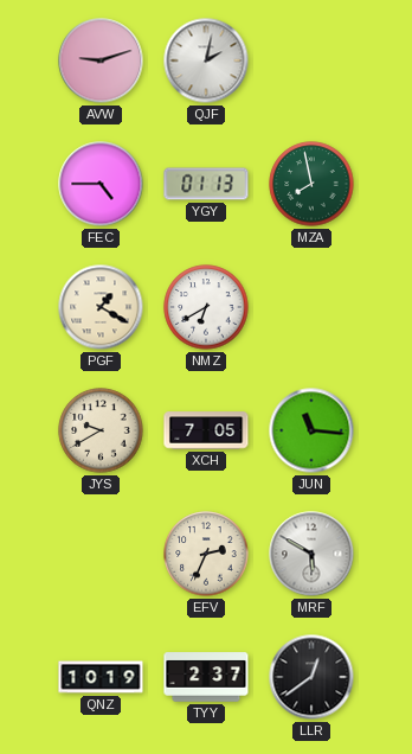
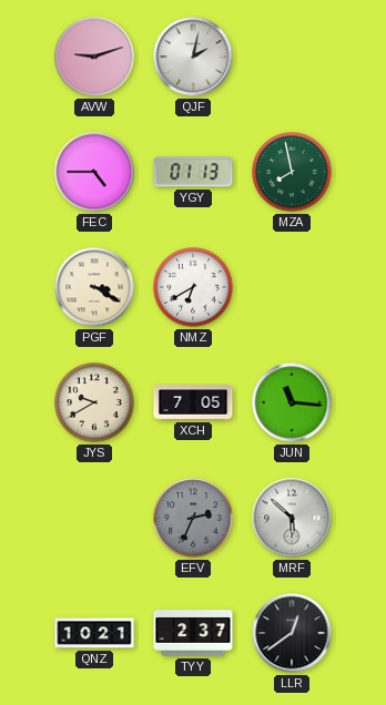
PGF: 1:20 -> 3:20
EFV dial: cream -> grey
MRF: 5:50 -> 5:52
QNZ: 10:19 -> 10:21
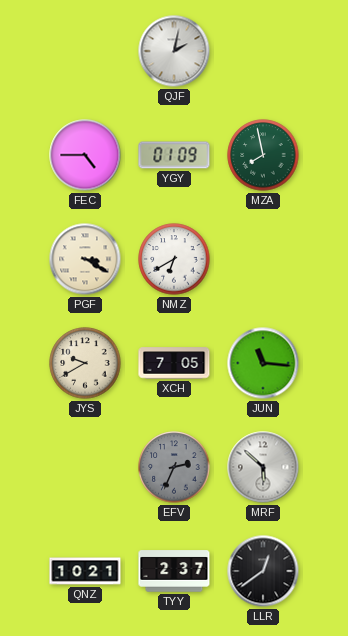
AVW: 9:12 -> none
YGY: 01:13 -> 01:09
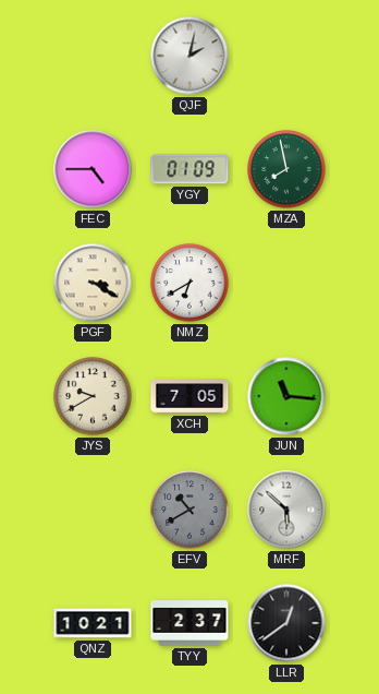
EFV: 2:34 -> 10:40
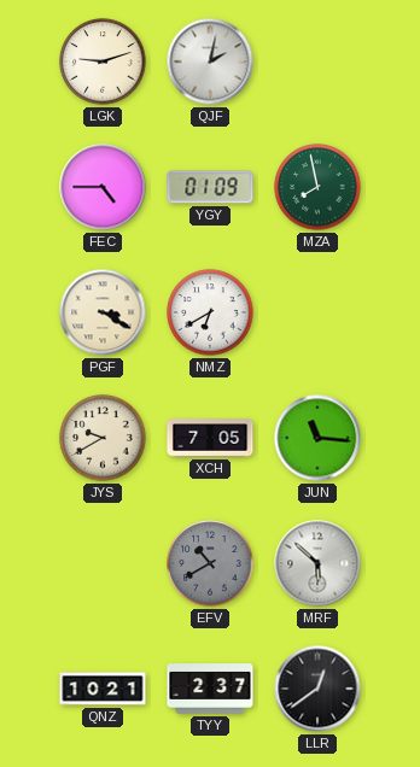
LGK: none -> 9:12
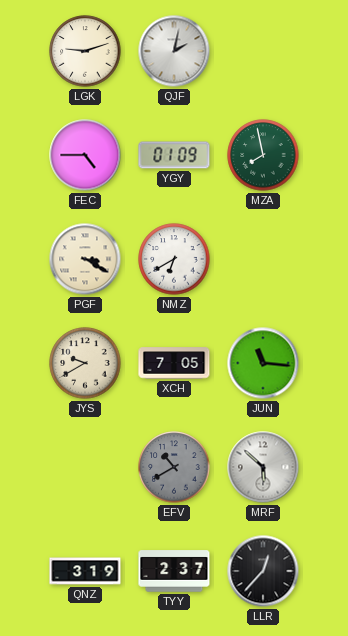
QNZ: 10:21 -> 3:19
LLR: 12:39 -> 12:37
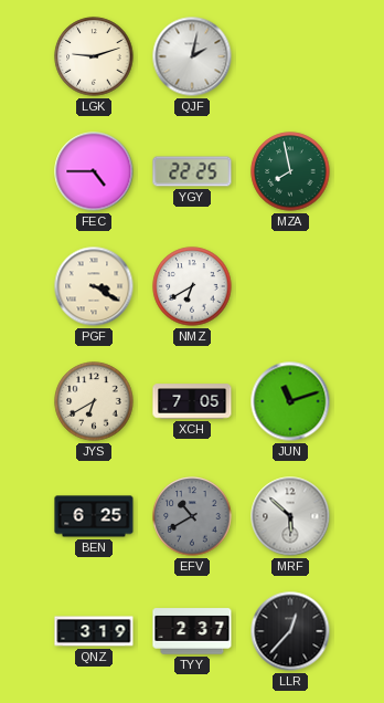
YGY: 01:09 -> 22:25
JYS: 9:40 -> 6:40
JUN: 11:16 -> 11:12
BEN: none -> 6:25
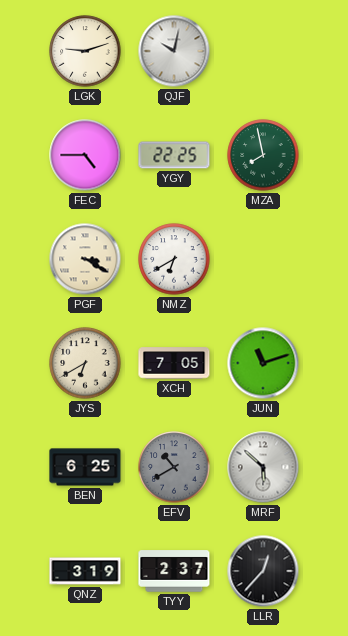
QJF: 2:02 -> 10:02
